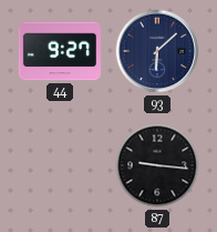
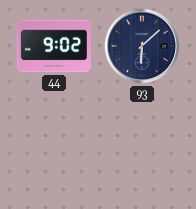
44: 9:27 -> 9:02
87: 9:16 -> none
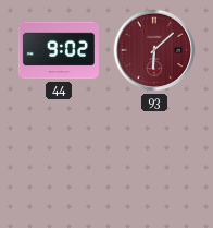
93 dial: navy -> burgundy
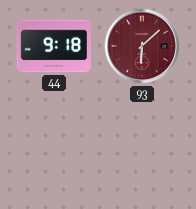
44: 9:02 -> 9:18
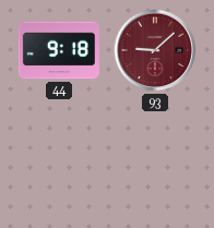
93: 6:08 -> 9:08
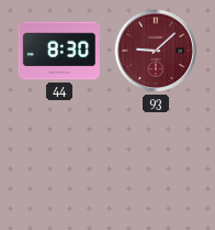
44: 9:18 -> 8:30
